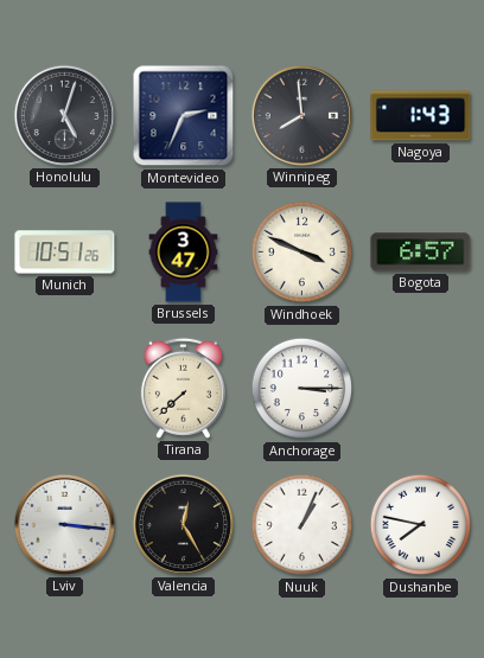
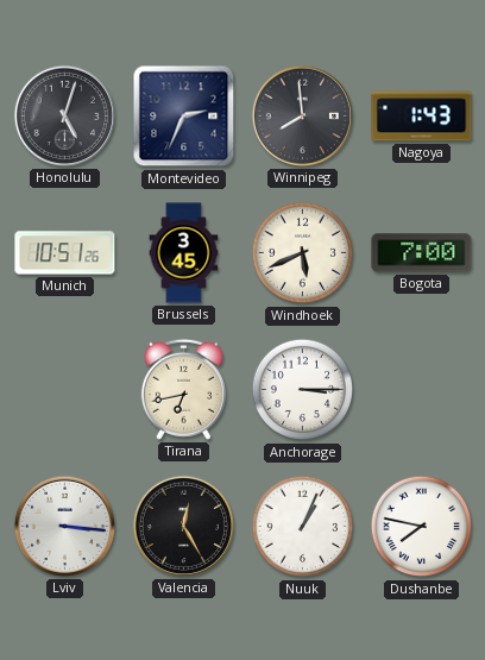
Brussels: 3:47 -> 3:45
Windhoek: 3:49 -> 5:41
Bogota: 6:57 -> 7:00
Tirana: 7:38 -> 6:43
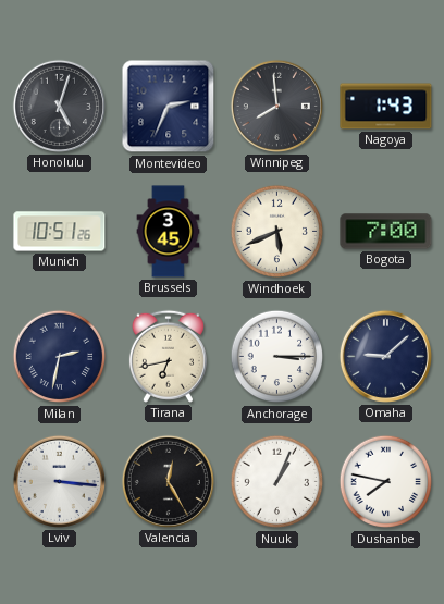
Milan: none -> 2:32
Omaha: none -> 9:08
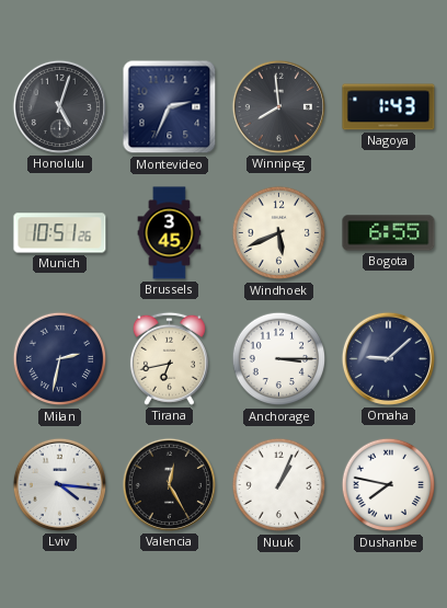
Bogota: 7:00 -> 6:55
Lviv: 3:16 -> 4:16
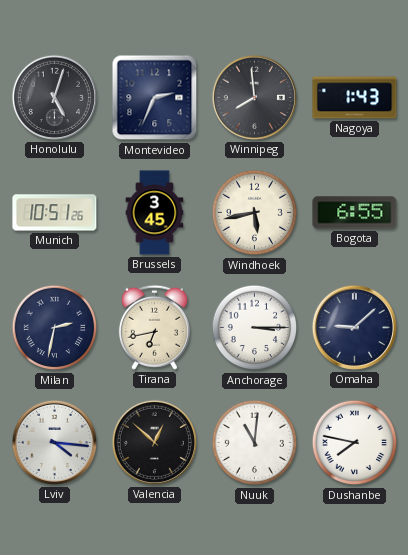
Windhoek: 5:41 -> 5:43
Valencia: 12:25 -> 12:52
Nuuk: 1:04 -> 11:01
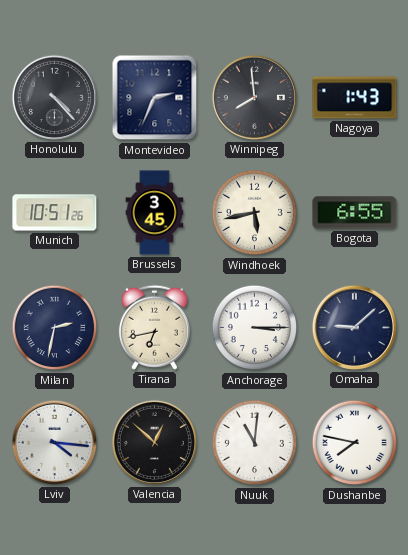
Honolulu: 5:03 -> 4:23
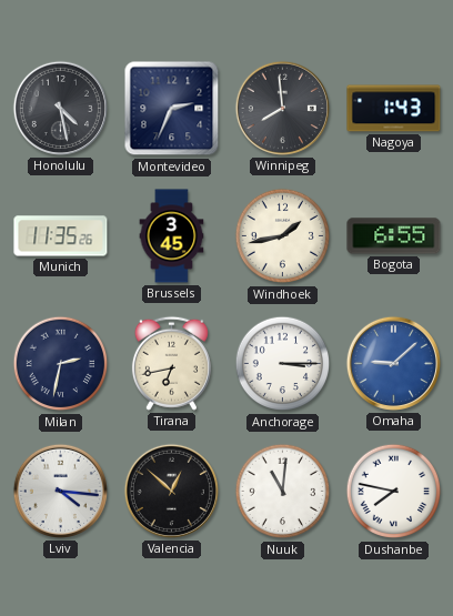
Honolulu: 4:23 -> 4:28
Munich: 10:51 -> 11:35
Windhoek: 5:43 -> 1:43
Omaha dial: navy -> blue
